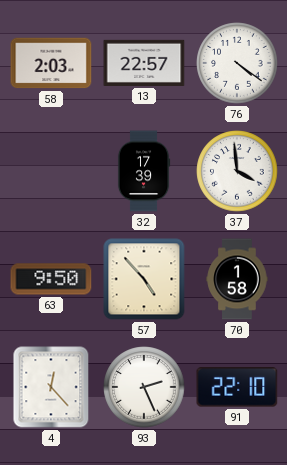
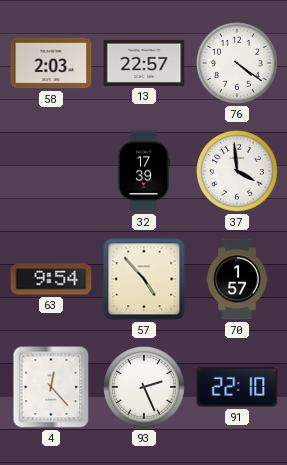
63: 9:50 -> 9:54
70: 1:58 -> 1:57
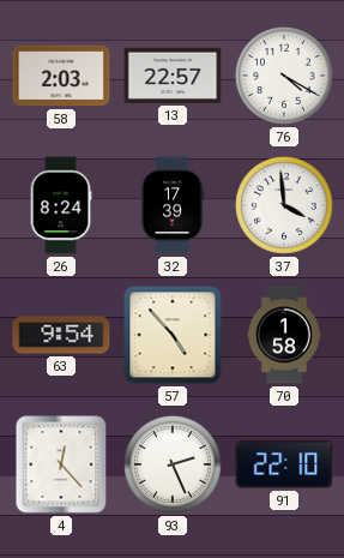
76: 4:21 -> 4:20
26: none -> 8:24
70: 1:57 -> 1:58
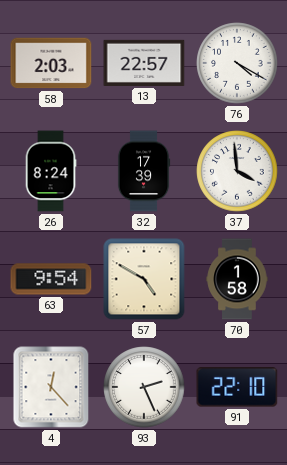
57: 4:53 -> 4:50
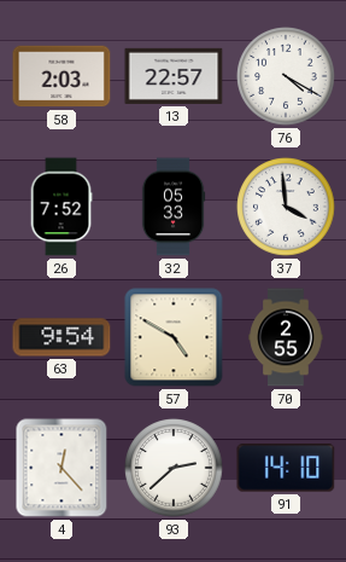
26: 8:24 -> 7:52
32: 17:39 -> 05:33
70: 1:58 -> 2:55
93: 2:26 -> 2:38
91: 22:10 -> 14:10
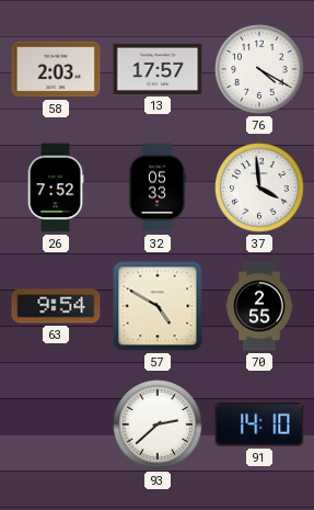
13: 22:57 -> 17:57
4: 12:23 -> none
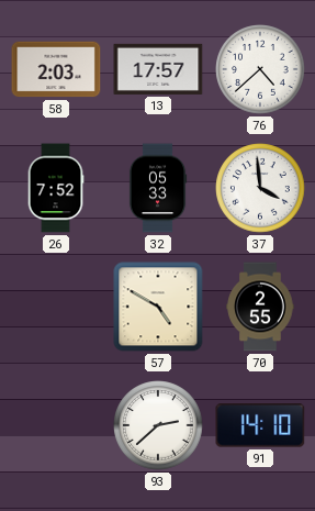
76: 4:20 -> 4:38
63: 9:54 -> none
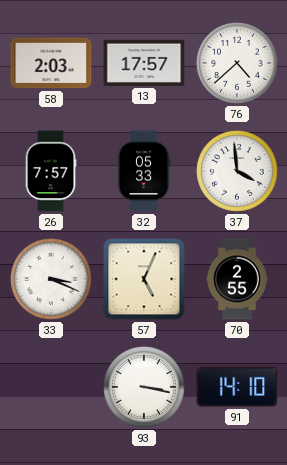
26: 7:52 -> 7:57
33: none -> 3:19
57: 4:50 -> 5:04
93: 2:38 -> 3:17
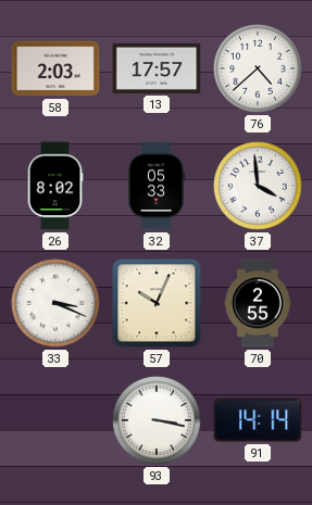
26: 7:57 -> 8:02
57: 5:04 -> 10:04
91: 14:10 -> 14:14
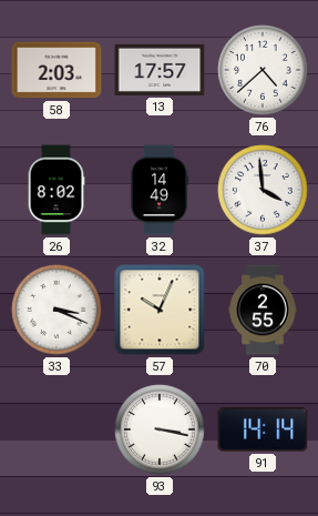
32: 05:33 -> 14:49
